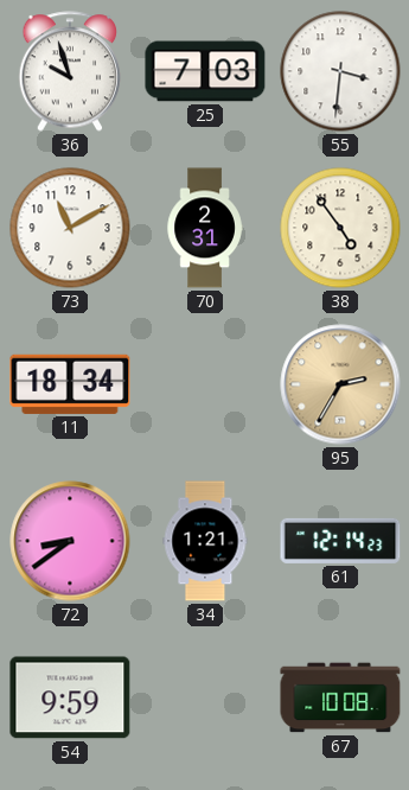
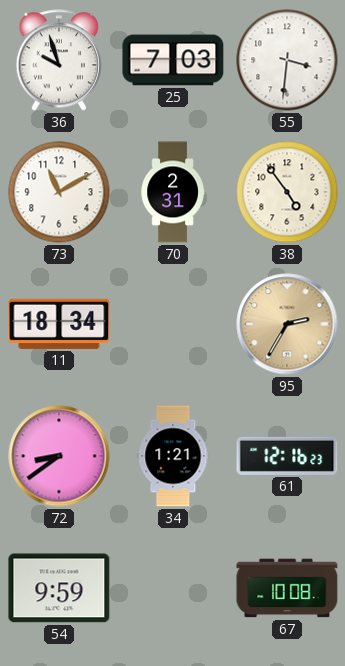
61: 12:14 -> 12:16
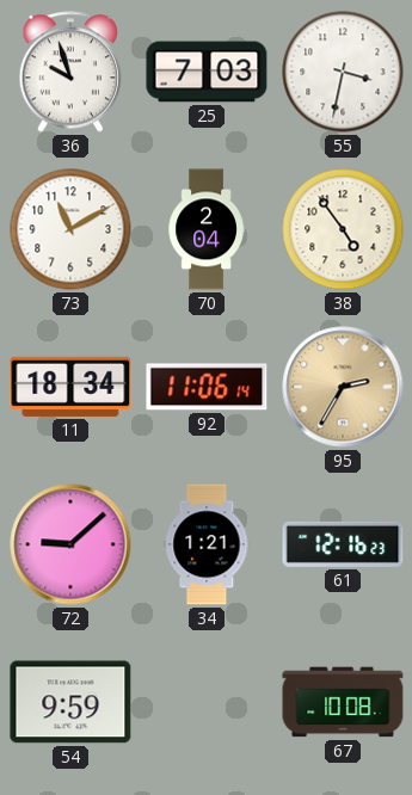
55: 3:31 -> 3:32
70: 2:31 -> 2:04
92: none -> 11:06
72: 8:39 -> 9:08
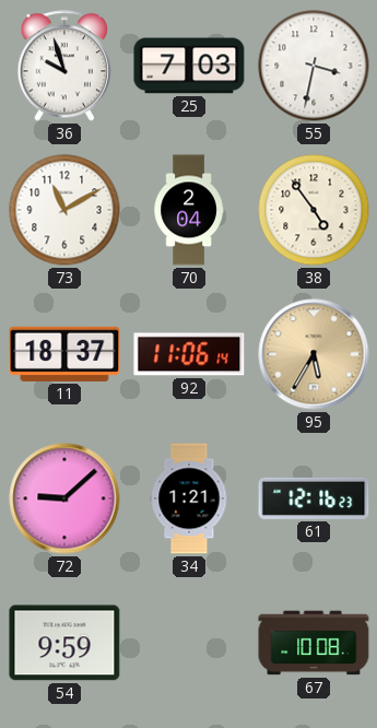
11: 18:34 -> 18:37
95: 2:35 -> 5:35
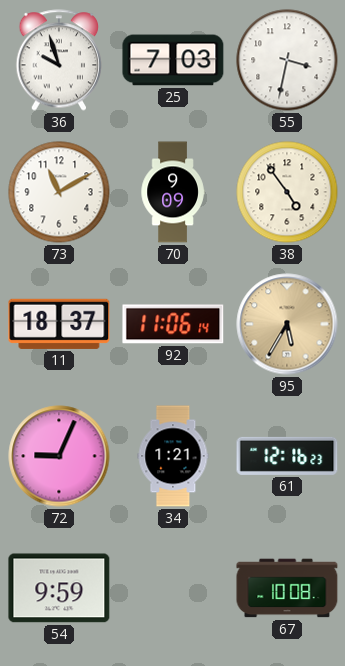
70: 2:04 -> 9:09
72: 9:08 -> 9:04
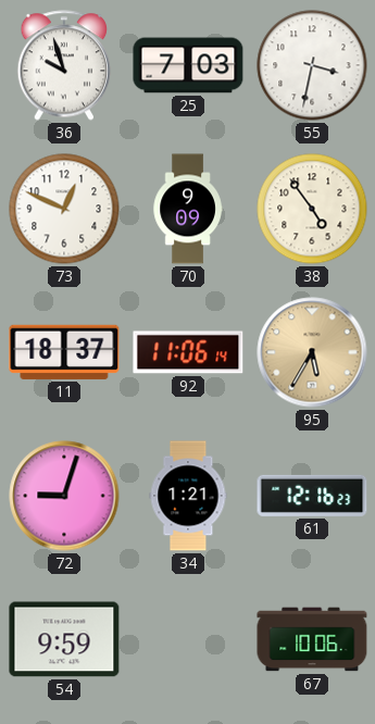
73: 11:10 -> 12:49
72: 9:04 -> 9:03
67: 10:08 -> 10:06
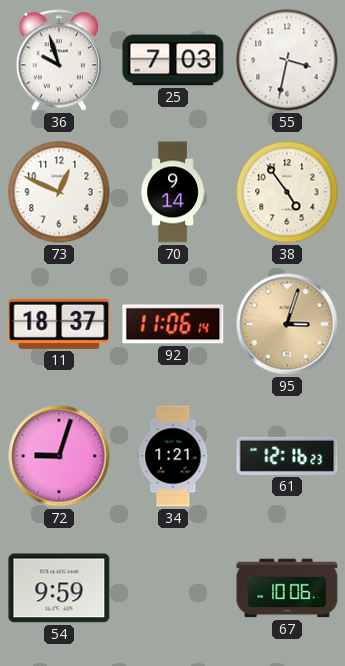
70: 9:09 -> 9:14
95: 5:35 -> 3:03
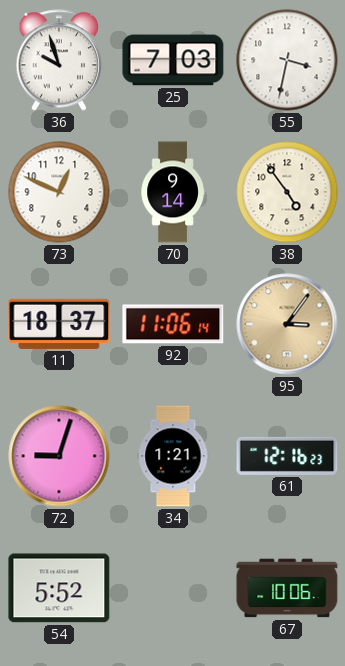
95: 3:03 -> 3:06
54: 9:59 -> 5:52
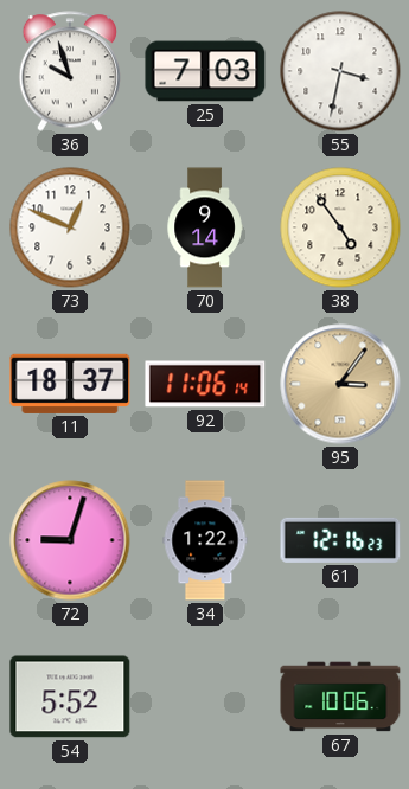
34: 1:21 -> 1:22
